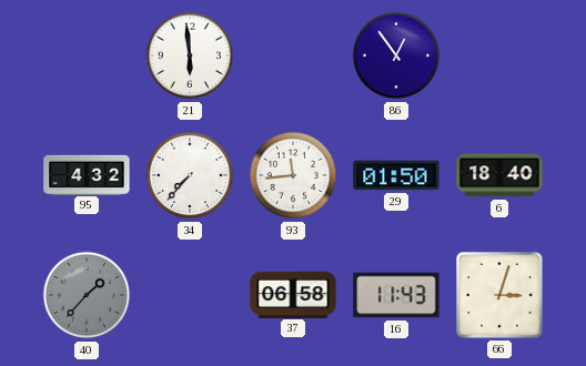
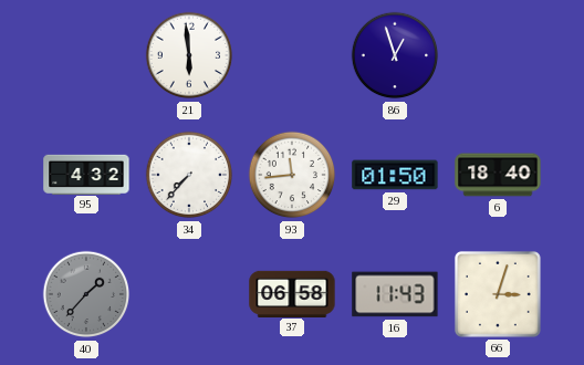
86: 12:54 -> 12:57
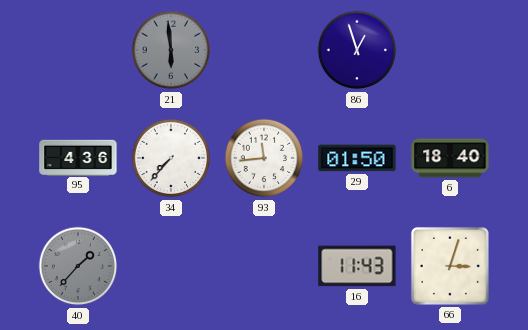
21 dial: white -> grey
95: 4:32 -> 4:36
37: 06:58 -> none
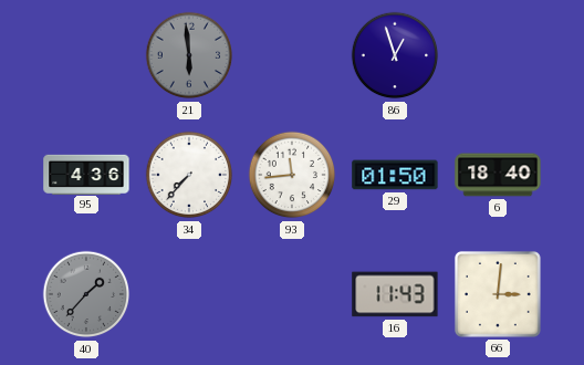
66: 3:03 -> 3:01
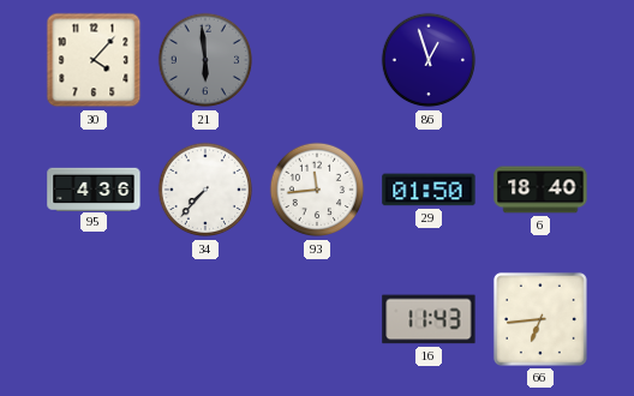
30: none -> 4:07
40: 1:37 -> none
66: 3:01 -> 6:44
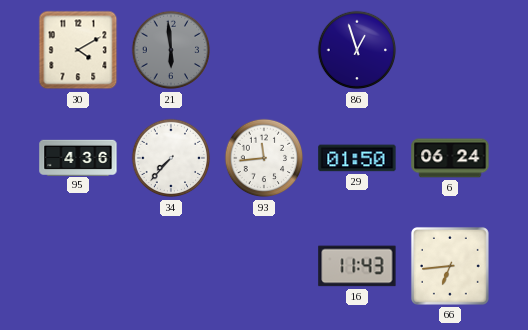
30: 4:07 -> 4:10
6: 18:40 -> 06:24
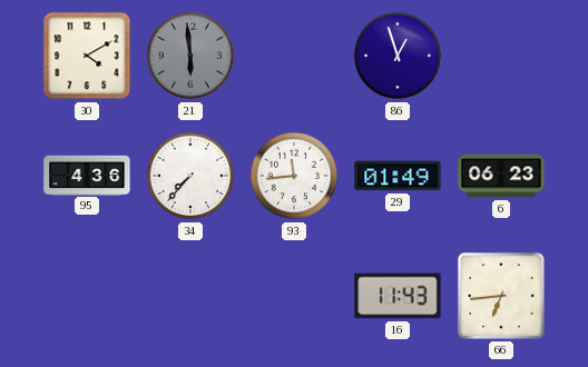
29: 01:50 -> 01:49
6: 06:24 -> 06:23
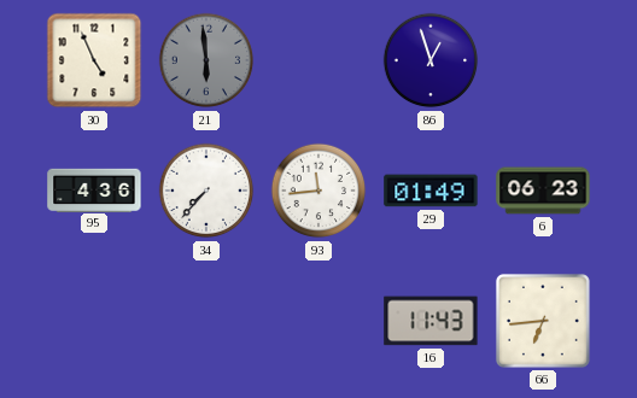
30: 4:10 -> 4:56
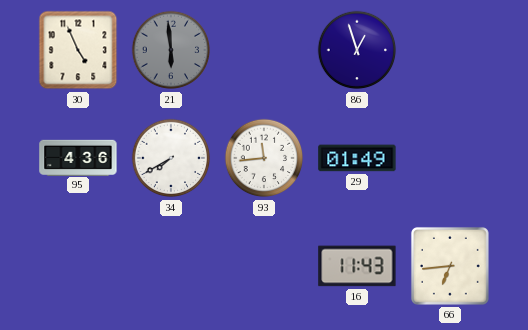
34: 7:37 -> 7:40
6: 06:23 -> none
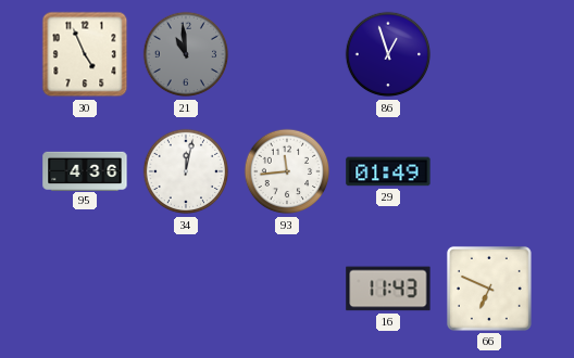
21: 5:59 -> 10:59
34: 7:40 -> 12:02
66: 6:44 -> 6:49
